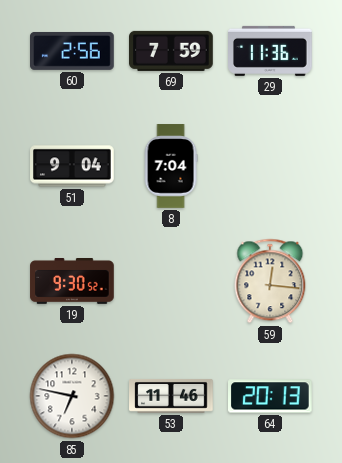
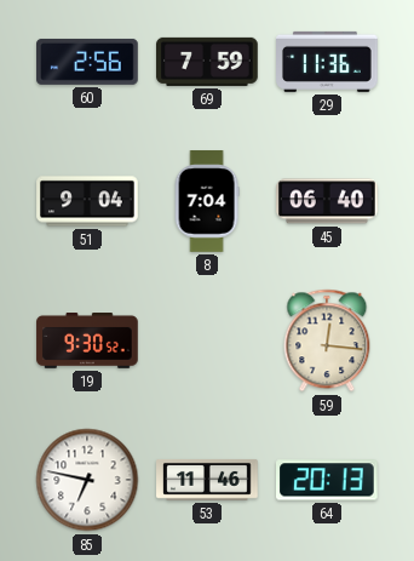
45: none -> 06:40
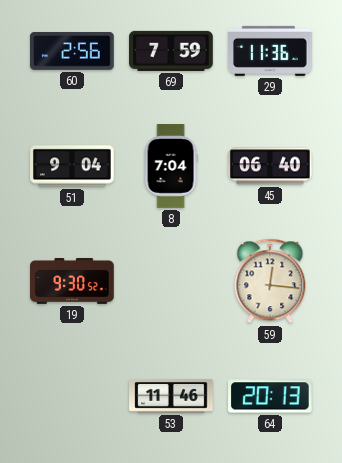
85: 6:47 -> none
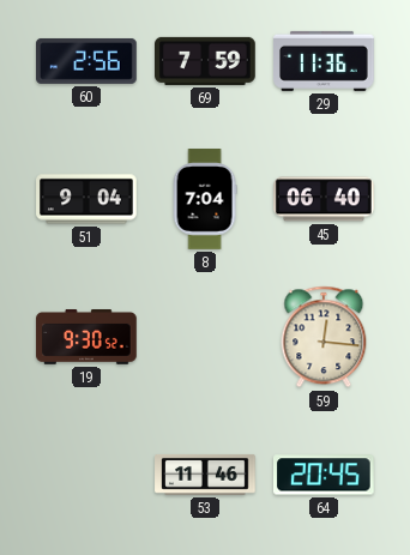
64: 20:13 -> 20:45
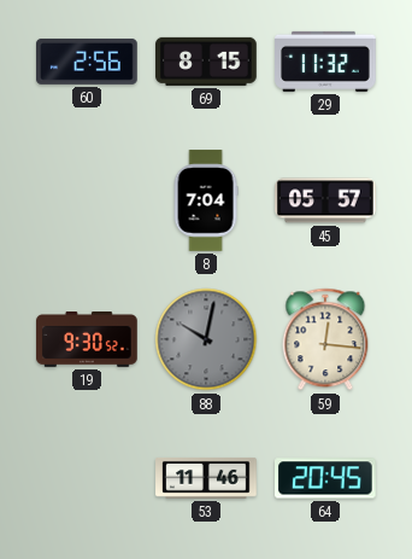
69: 7:59 -> 8:15
29: 11:36 -> 11:32
51: 9:04 -> none
45: 06:40 -> 05:57
88: none -> 10:02
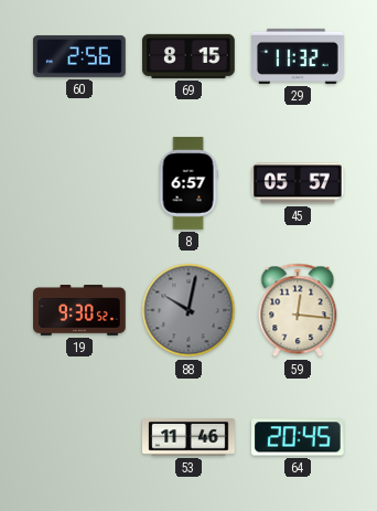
8: 7:04 -> 6:57
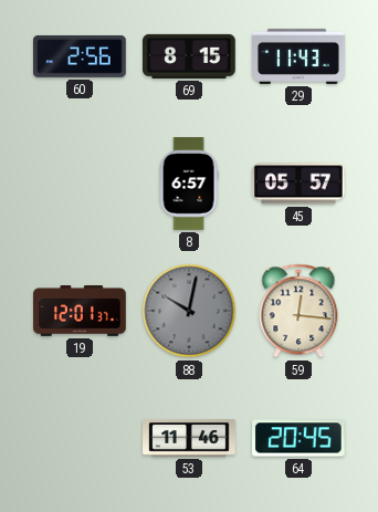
29: 11:32 -> 11:43
19: 9:30 -> 12:01
